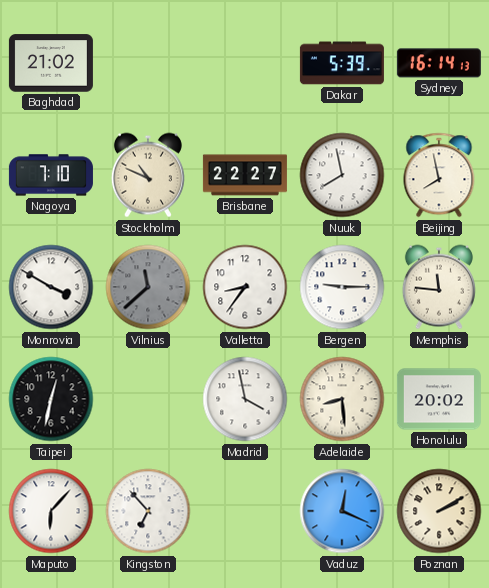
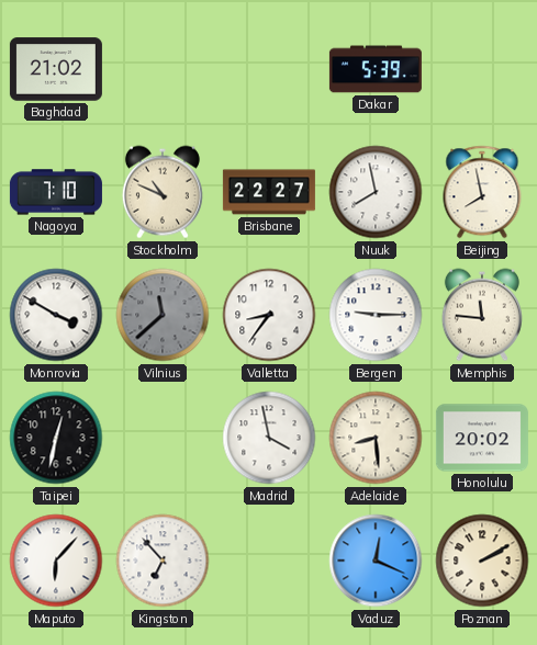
Sydney: 16:14 -> none
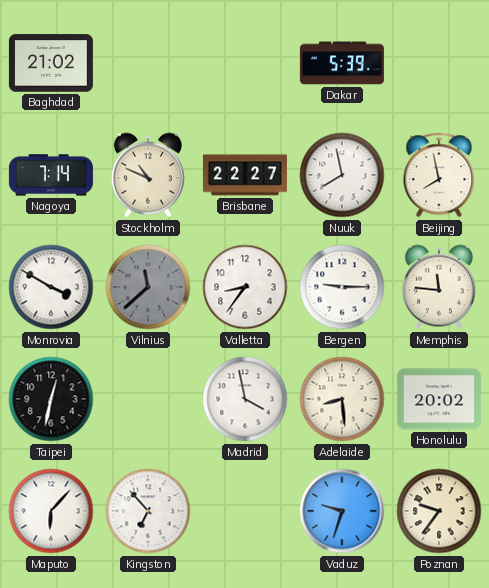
Nagoya: 7:10 -> 7:14
Vaduz: 12:19 -> 9:33
Poznan: 2:10 -> 9:36
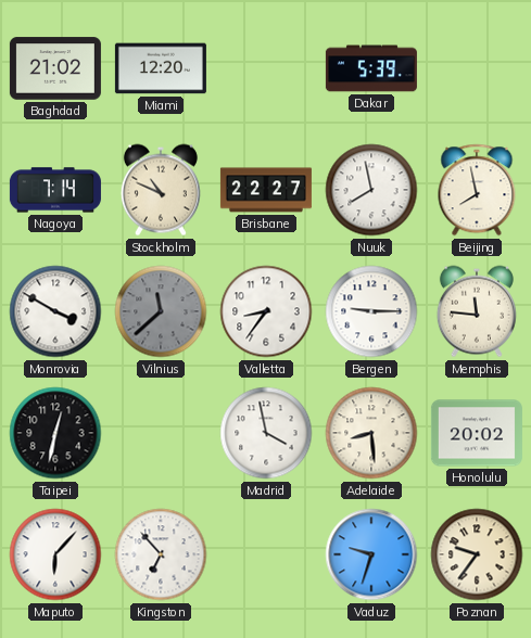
Miami: none -> 12:20
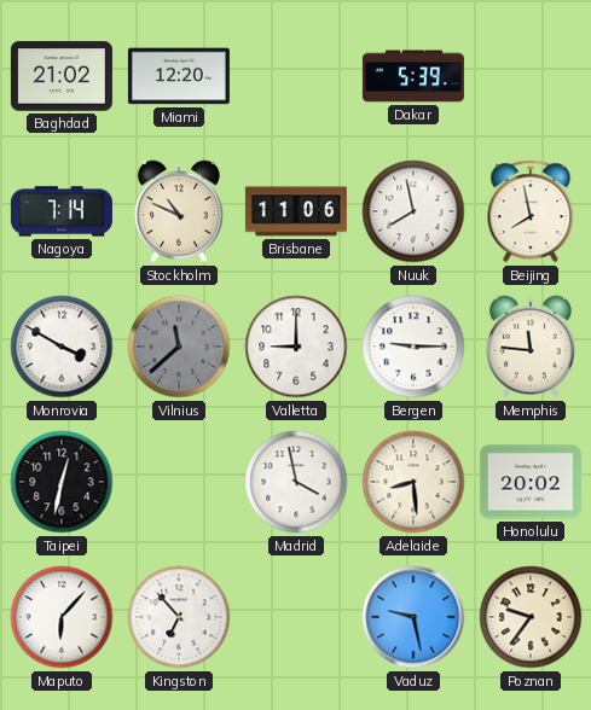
Brisbane: 22:27 -> 11:06
Valletta: 8:36 -> 9:00
Vaduz: 9:33 -> 9:28
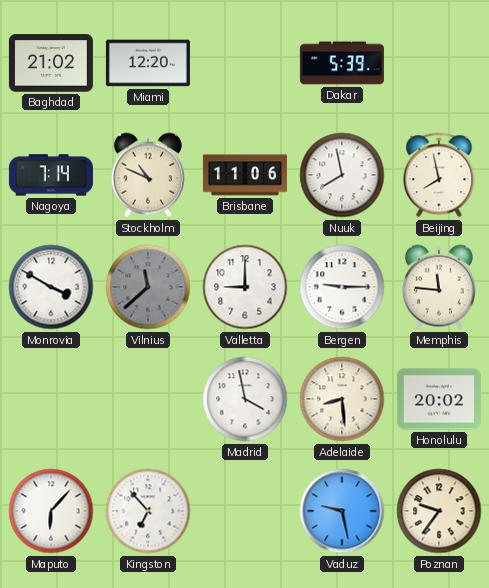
Taipei: 12:32 -> none
